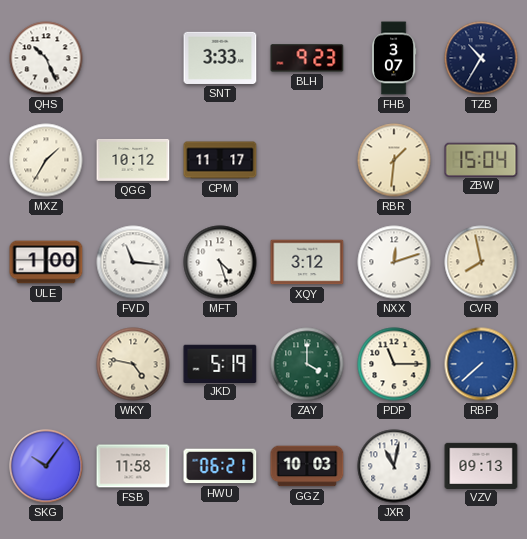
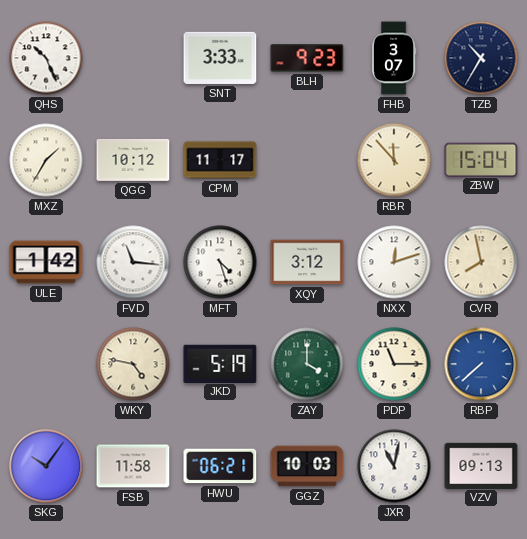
RBR: 1:31 -> 11:53
ULE: 1:00 -> 1:42
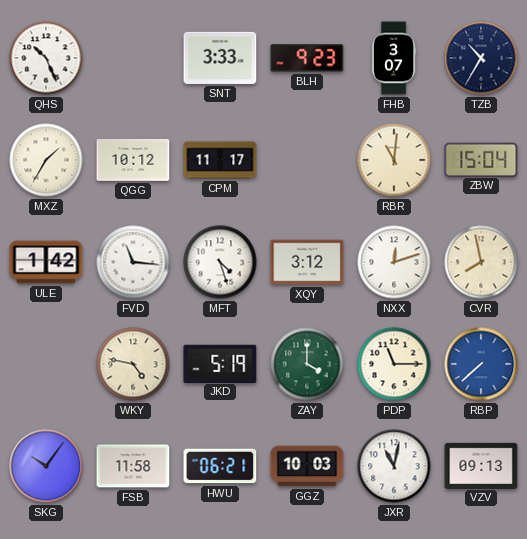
RBR: 11:53 -> 11:01
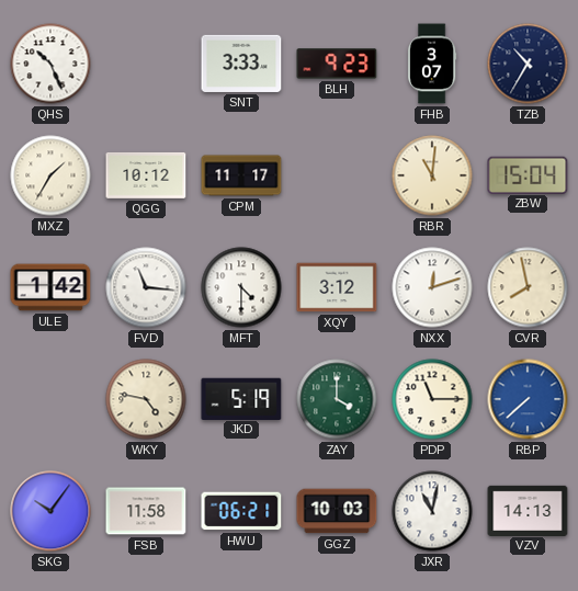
MFT: 4:27 -> 4:30
VZV: 09:13 -> 14:13
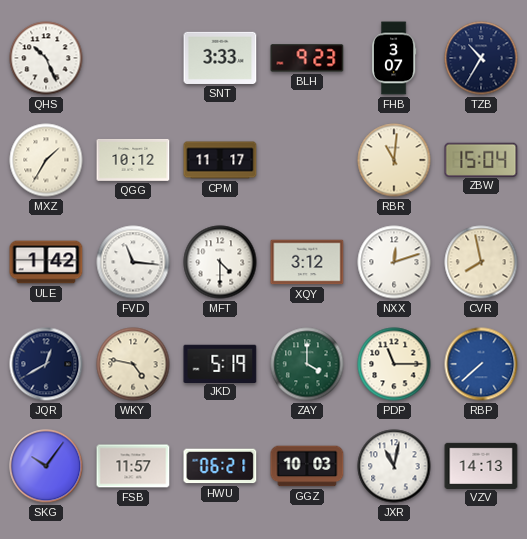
JQR: none -> 12:40
FSB: 11:58 -> 11:57
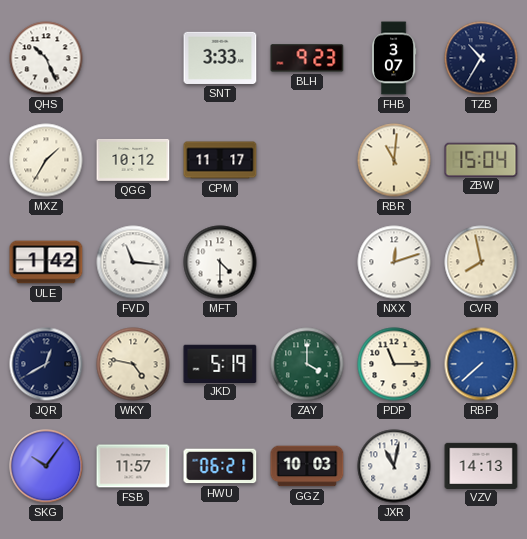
XQY: 3:12 -> none
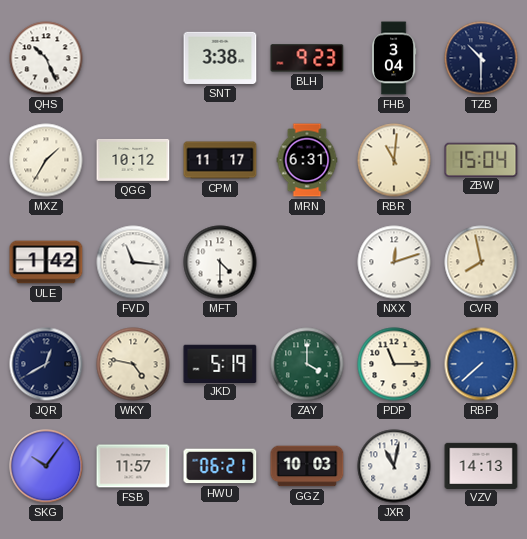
SNT: 3:33 -> 3:38
FHB: 3:07 -> 3:04
TZB: 10:35 -> 10:30
MRN: none -> 6:31
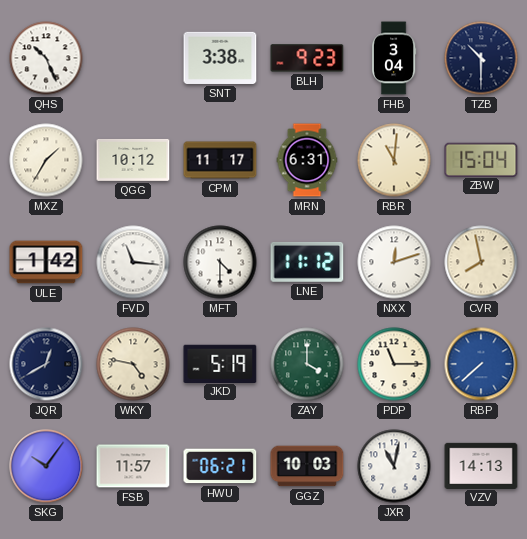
LNE: none -> 11:12
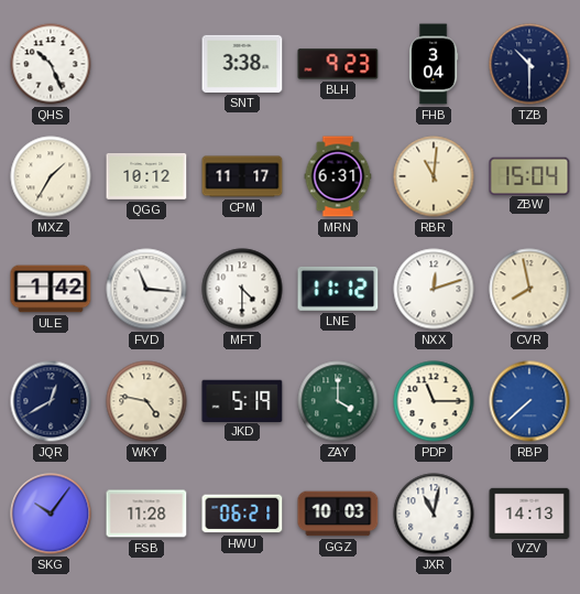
FSB: 11:57 -> 11:28
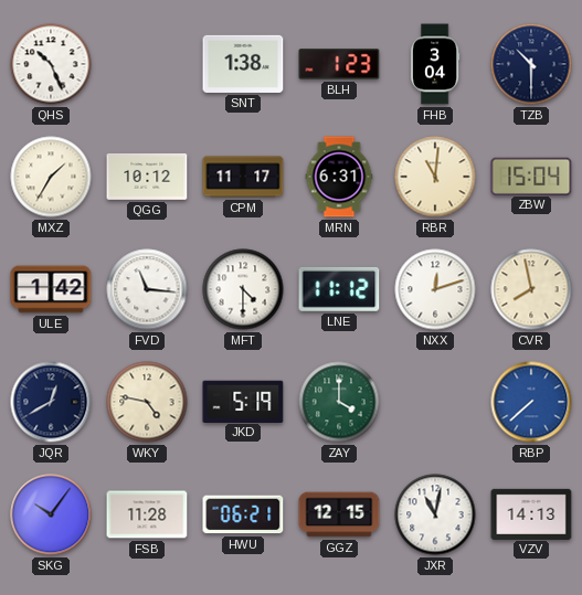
SNT: 3:38 -> 1:38
BLH: 9:23 -> 1:23
PDP: 11:15 -> none
GGZ: 10:03 -> 12:15
